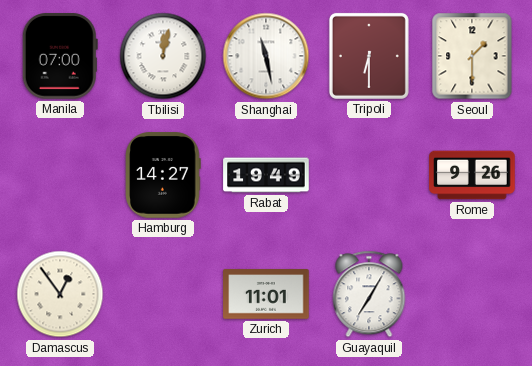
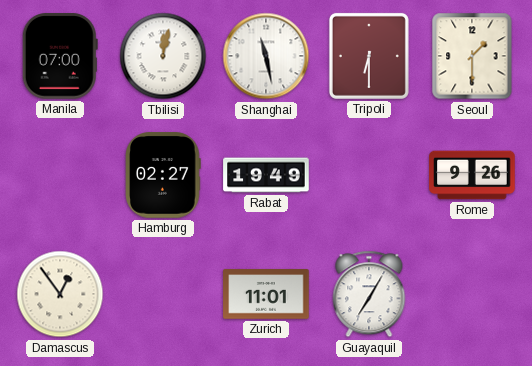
Hamburg: 14:27 -> 02:27
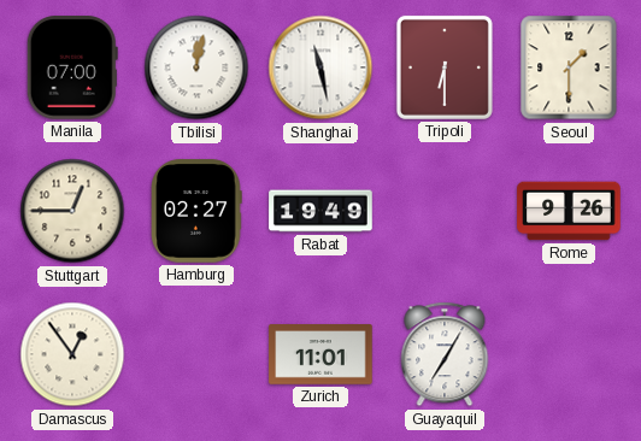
Stuttgart: none -> 12:45
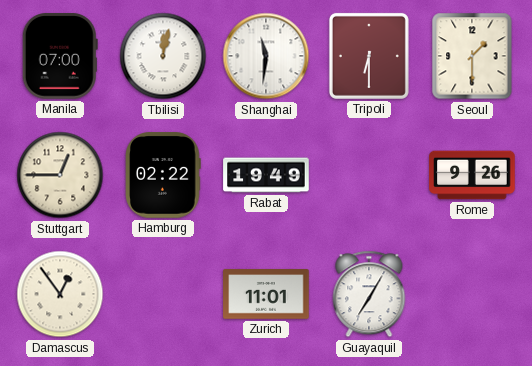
Shanghai: 11:28 -> 11:31
Hamburg: 02:27 -> 02:22
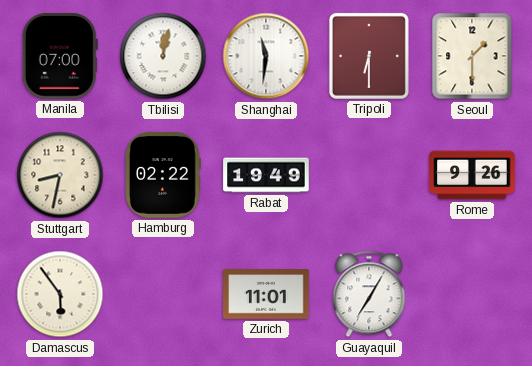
Stuttgart: 12:45 -> 8:32
Damascus: 12:54 -> 5:54
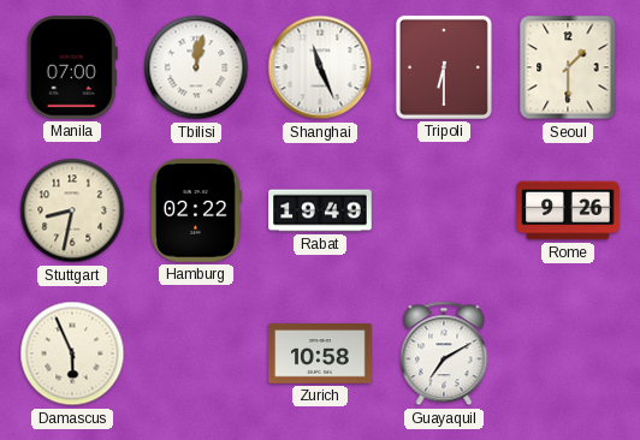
Shanghai: 11:31 -> 11:26
Damascus: 5:54 -> 5:56
Zurich: 11:01 -> 10:58
Guayaquil: 7:05 -> 7:10
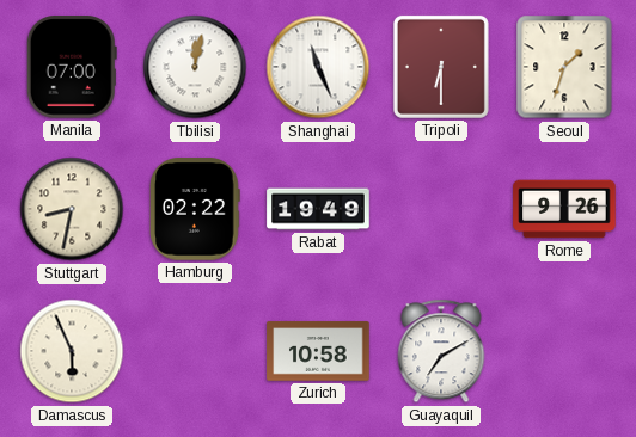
Seoul: 1:30 -> 1:33
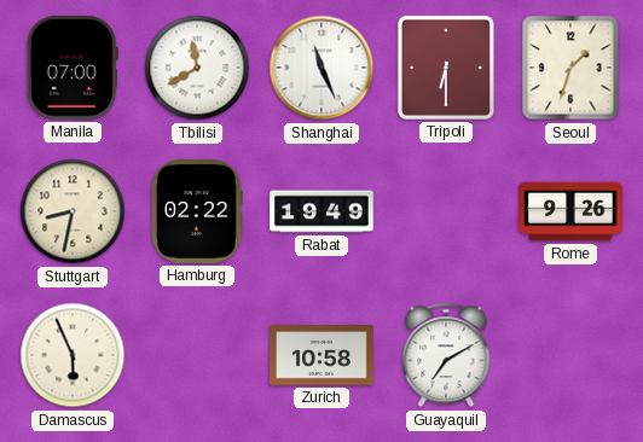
Tbilisi: 12:02 -> 11:40
